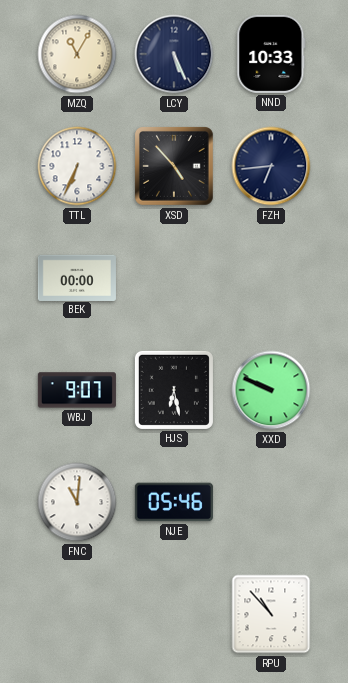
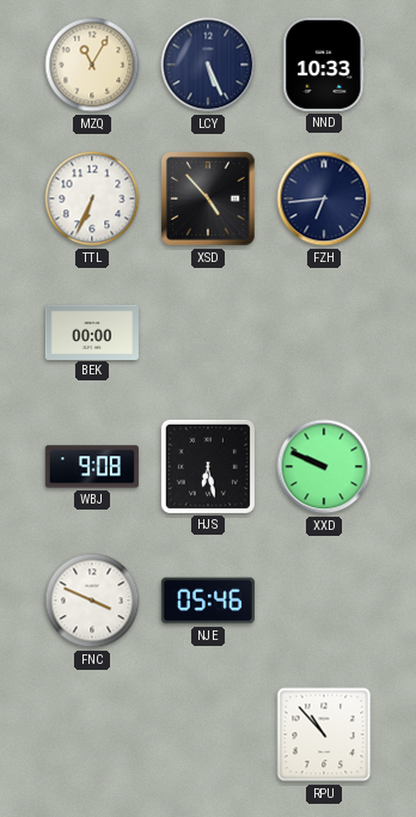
WBJ: 9:07 -> 9:08
FNC: 11:01 -> 3:49
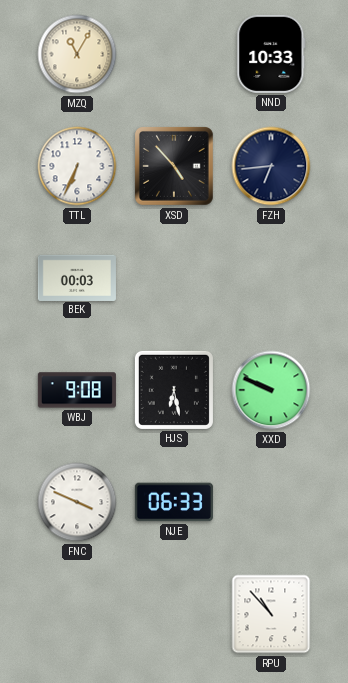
LCY: 5:26 -> none
BEK: 00:00 -> 00:03
NJE: 05:46 -> 06:33
